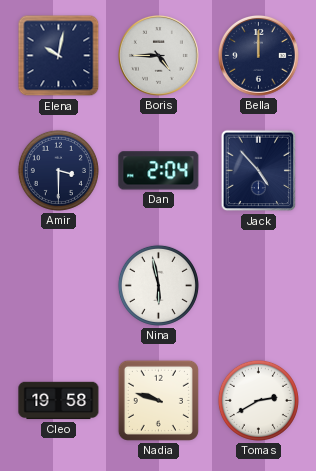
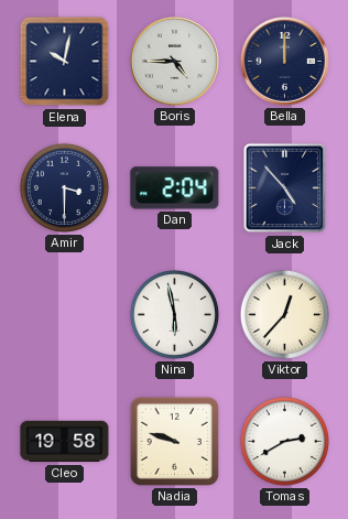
Viktor: none -> 12:37
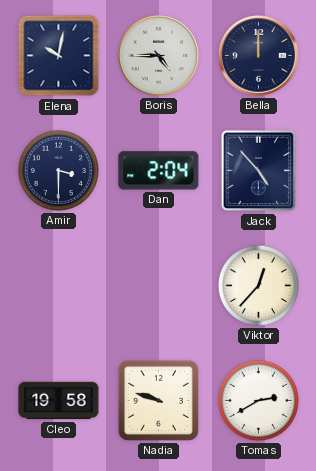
Nina: 5:58 -> none
